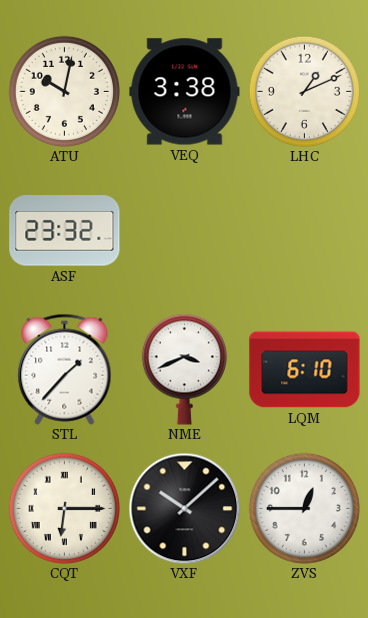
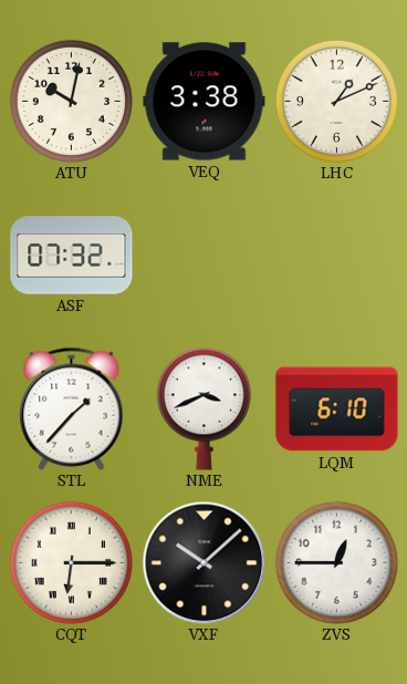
ASF: 23:32 -> 07:32
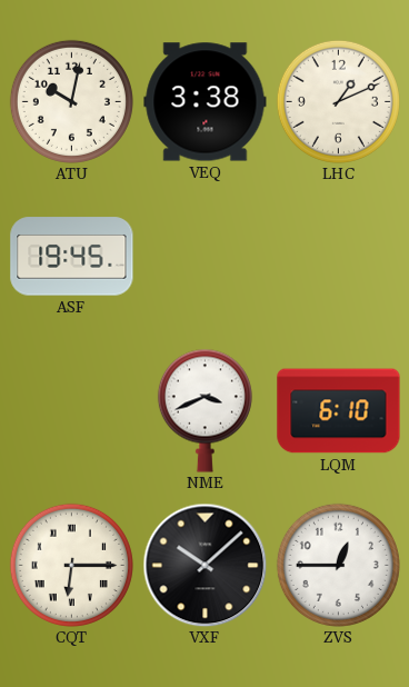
ASF: 07:32 -> 19:45
STL: 1:37 -> none
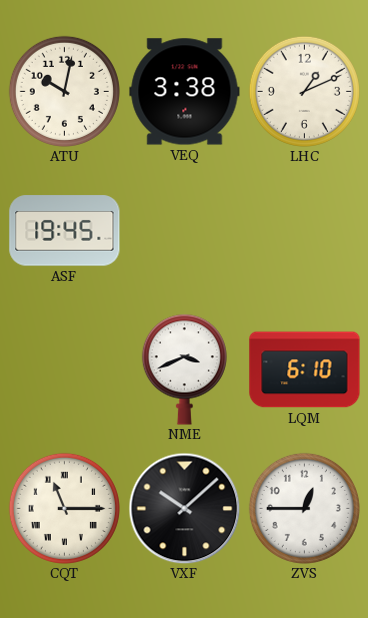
CQT: 6:15 -> 11:15
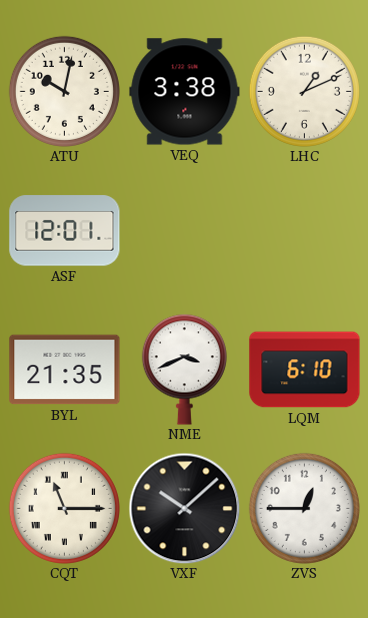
ASF: 19:45 -> 12:01
BYL: none -> 21:35
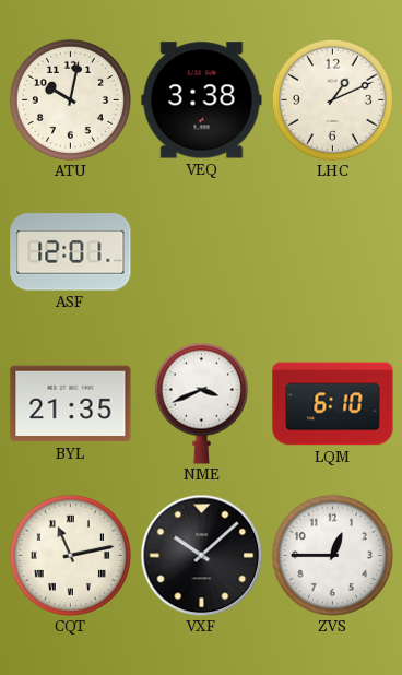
CQT: 11:15 -> 11:13
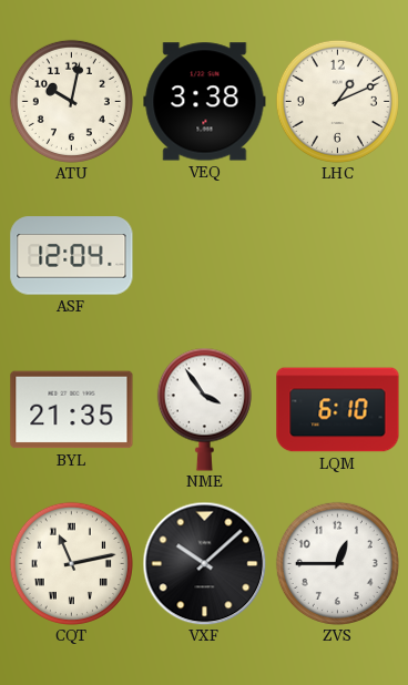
ASF: 12:01 -> 12:04
NME: 3:41 -> 3:54
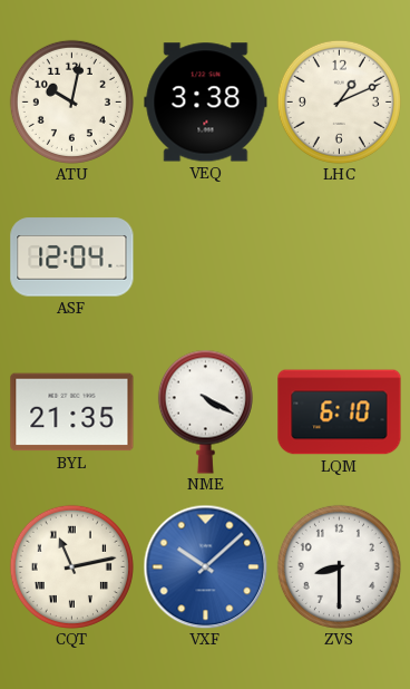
NME: 3:54 -> 4:20
VXF dial: black -> blue
ZVS: 12:45 -> 8:30
